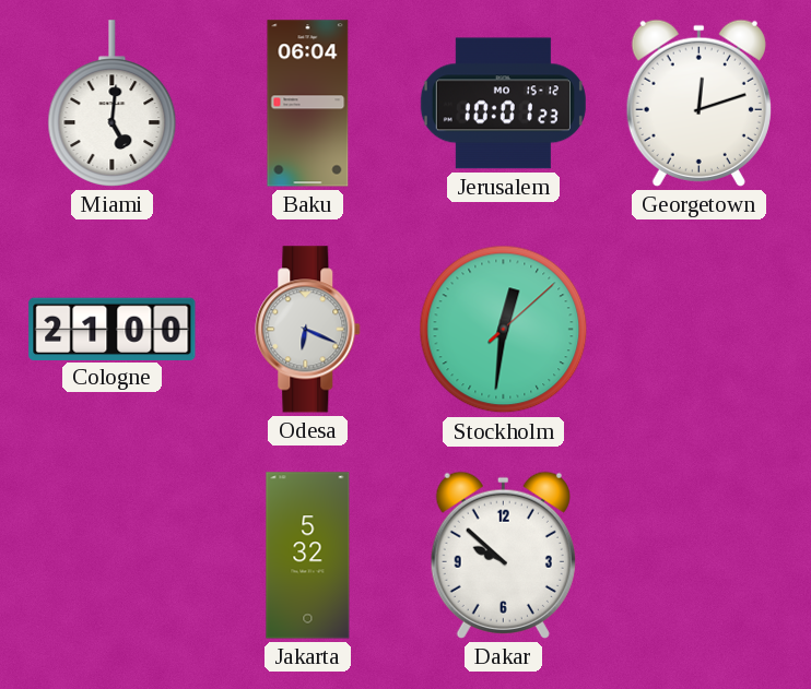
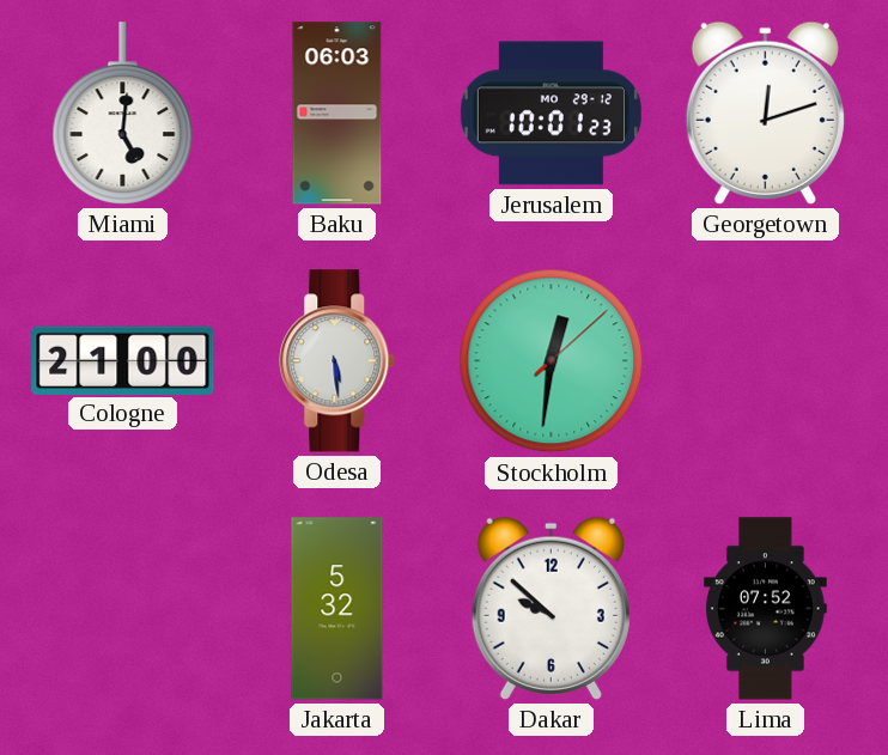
Baku: 06:04 -> 06:03
Jerusalem date: MO 15-12 -> MO 29-12
Odesa: 6:19 -> 5:29
Lima: none -> 07:52
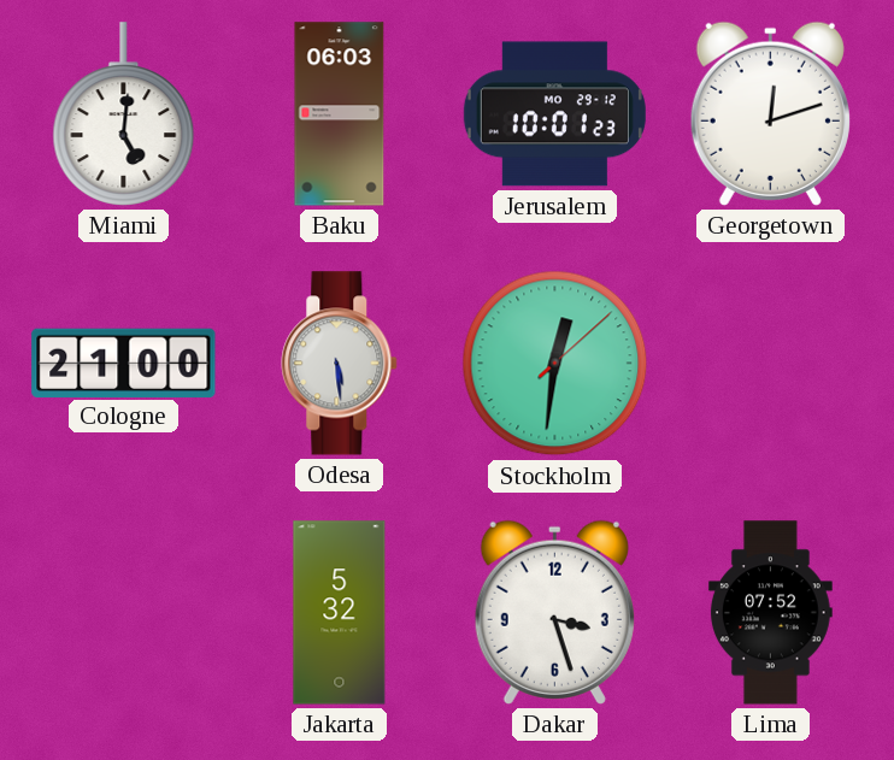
Dakar: 9:52 -> 3:27
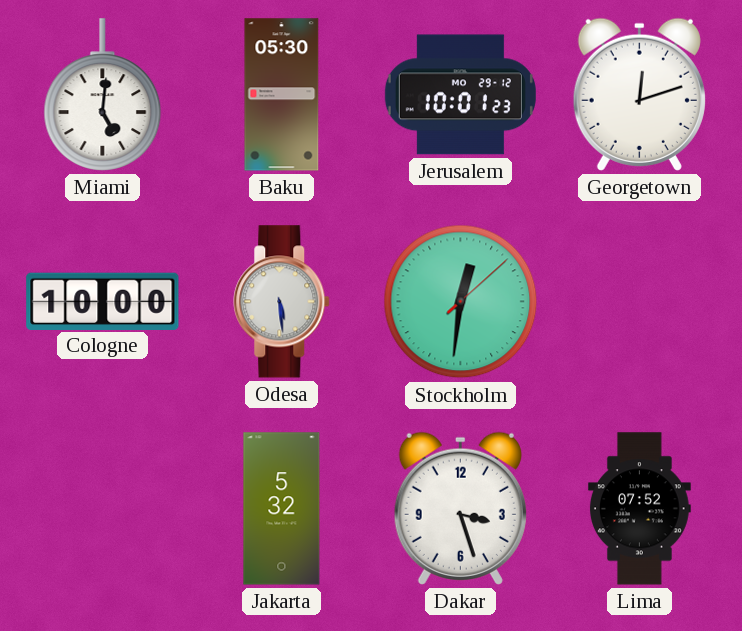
Baku: 06:03 -> 05:30
Cologne: 21:00 -> 10:00
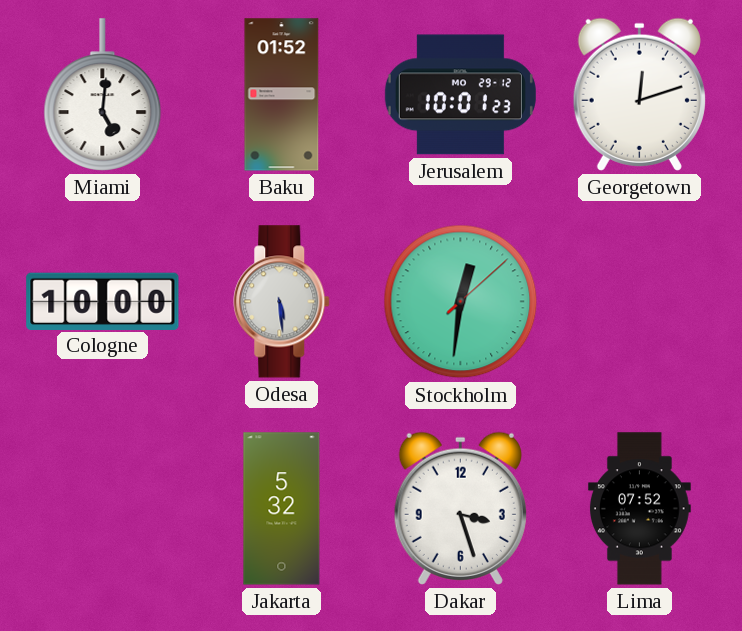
Baku: 05:30 -> 01:52
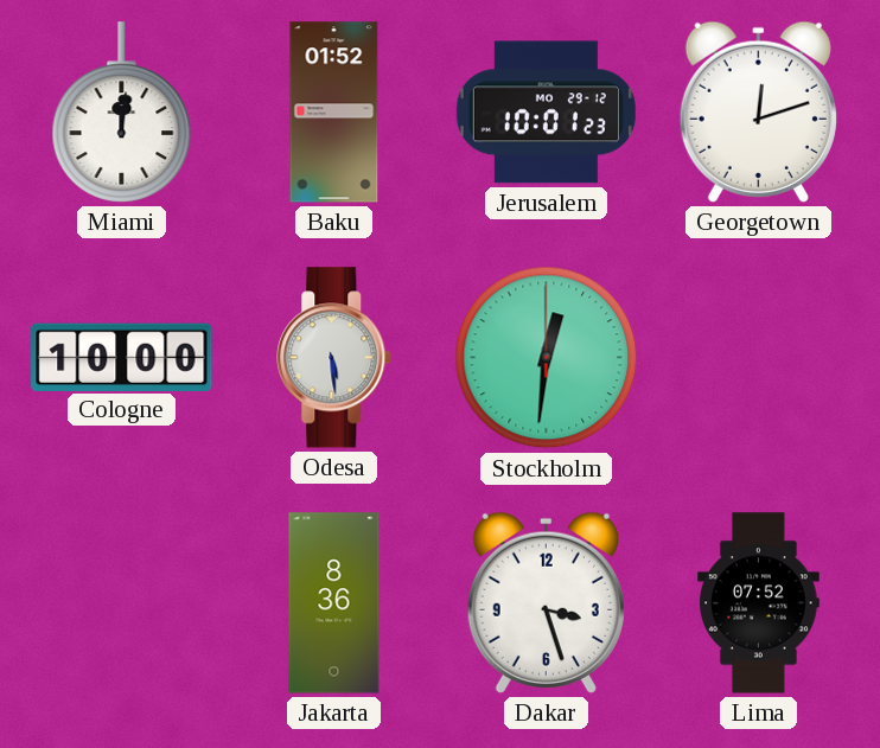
Miami: 5:01 -> 12:01
Stockholm: 12:31:08 -> 12:31:00
Jakarta: 5:32 -> 8:36
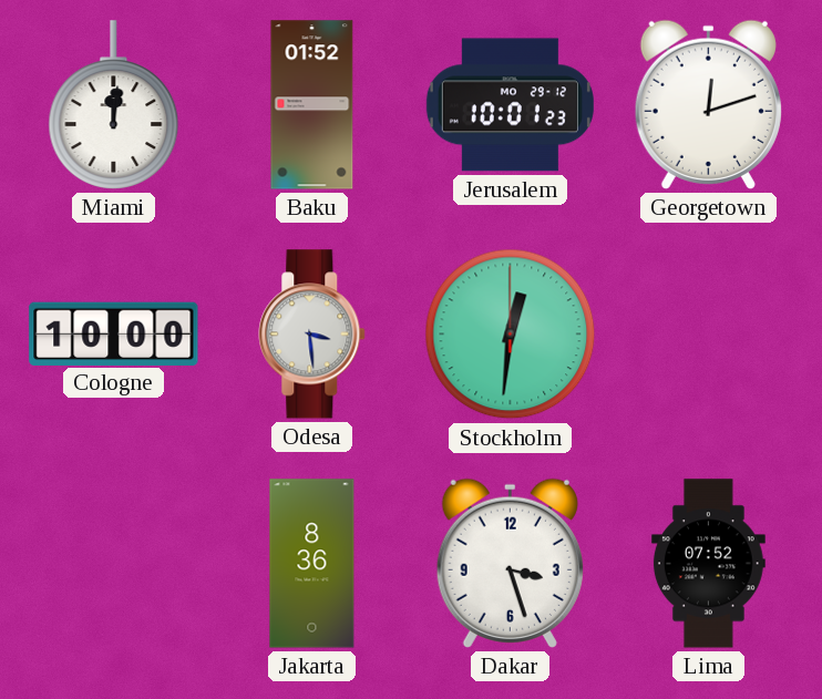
Odesa: 5:29 -> 3:29
